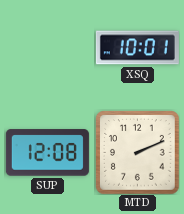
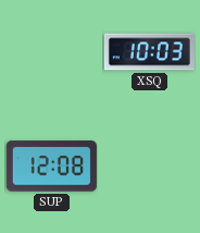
XSQ: 10:01 -> 10:03
MTD: 2:11 -> none
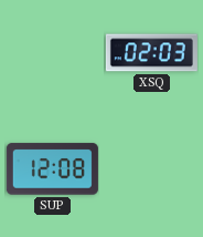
XSQ: 10:03 -> 02:03
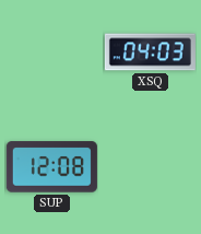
XSQ: 02:03 -> 04:03
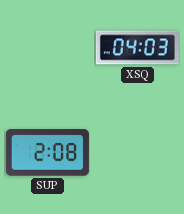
SUP: 12:08 -> 2:08
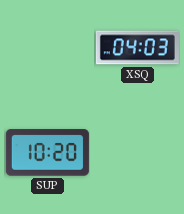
SUP: 2:08 -> 10:20
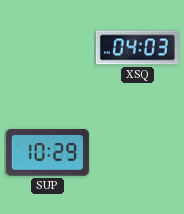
SUP: 10:20 -> 10:29
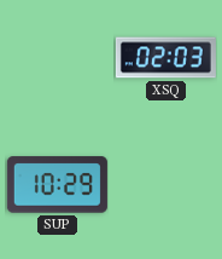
XSQ: 04:03 -> 02:03
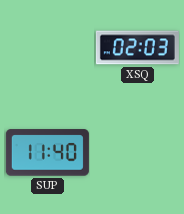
SUP: 10:29 -> 11:40
